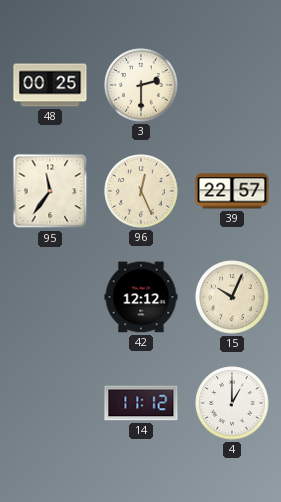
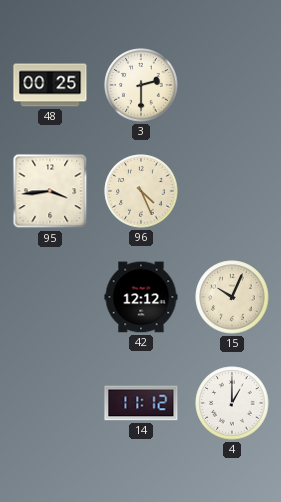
95: 11:36 -> 3:44
96: 12:26 -> 4:26
39: 22:57 -> none
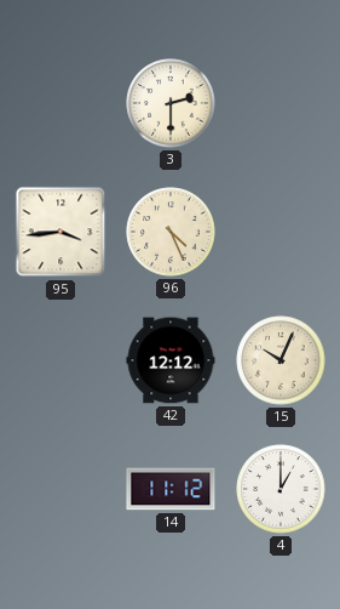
48: 00:25 -> none
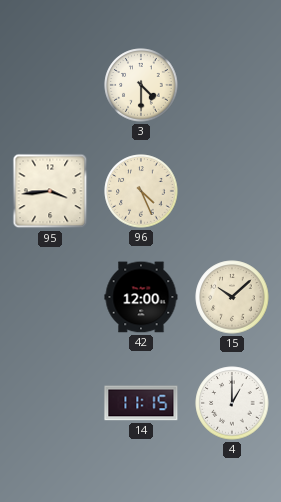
3: 2:30 -> 4:30
42: 12:12 -> 12:00
15: 10:04 -> 10:08
14: 11:12 -> 11:15
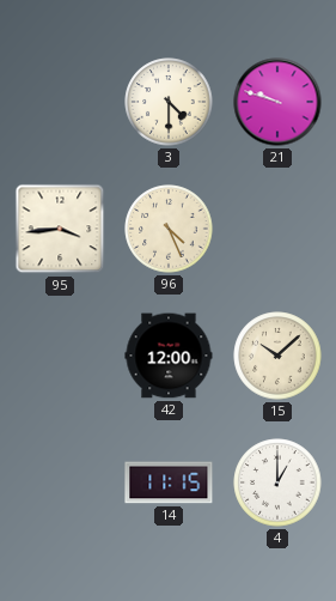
21: none -> 9:48
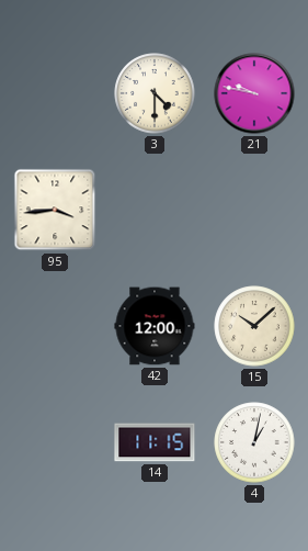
21: 9:48 -> 9:47
96: 4:26 -> none
4: 1:00 -> 1:02
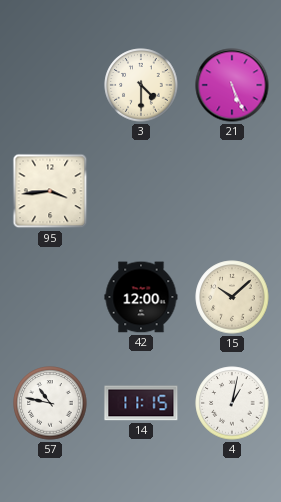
21: 9:47 -> 5:26
57: none -> 10:47
